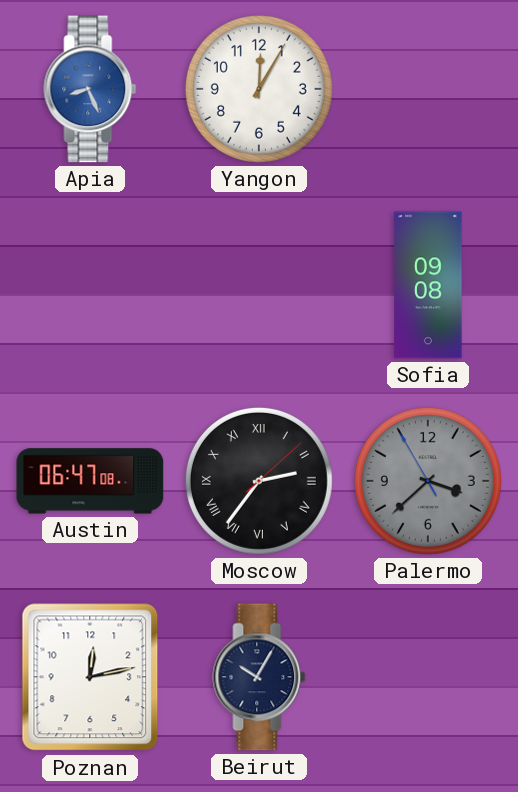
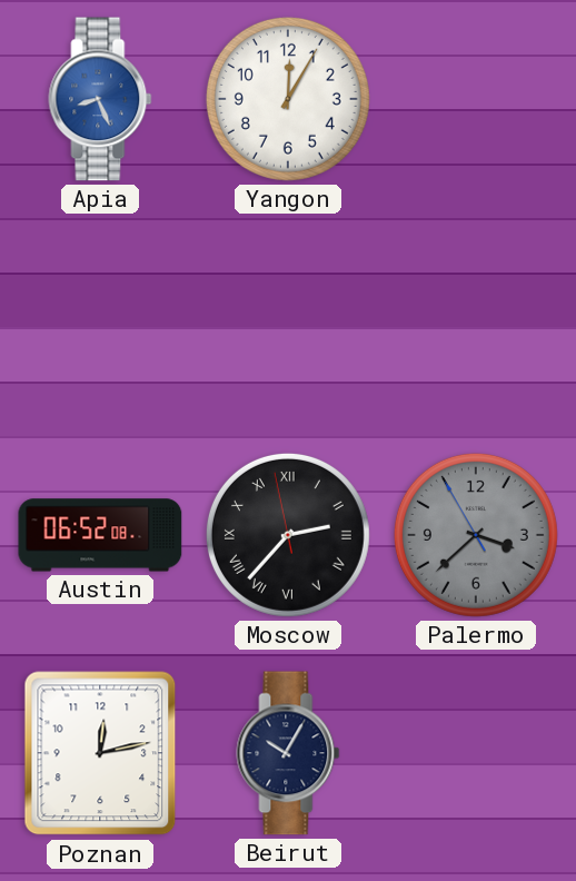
Sofia: 09:08 -> none
Austin: 06:47 -> 06:52
Moscow: 2:36:08 -> 2:36:58
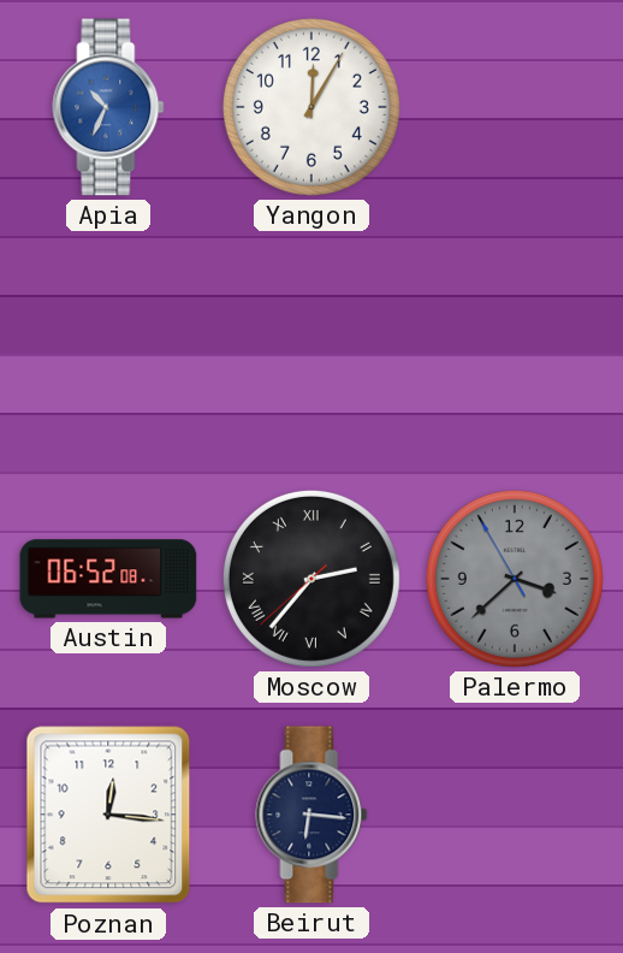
Apia: 8:26 -> 10:34
Moscow: 2:36:58 -> 2:36:38
Poznan: 12:13 -> 12:16
Beirut: 10:05 -> 6:16
